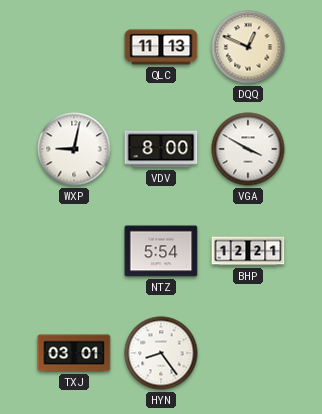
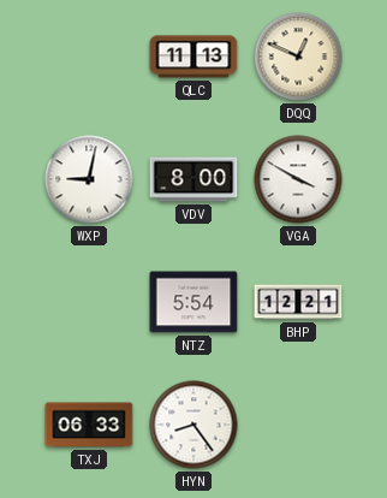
TXJ: 03:01 -> 06:33
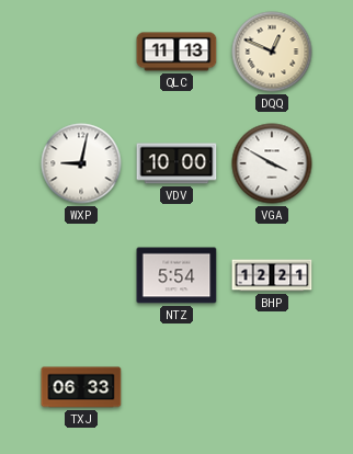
VDV: 8:00 -> 10:00
HYN: 8:24 -> none
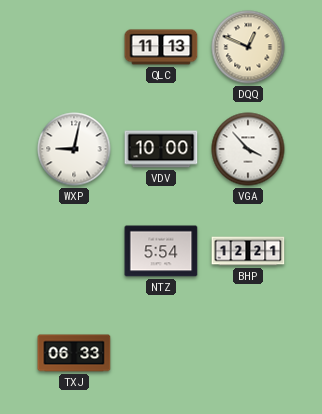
VGA: 3:50 -> 3:53
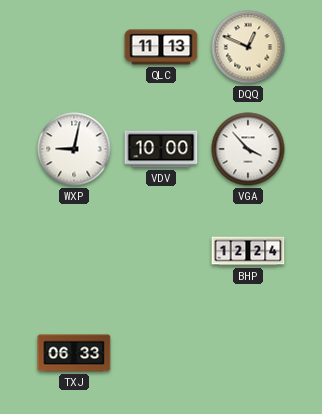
NTZ: 5:54 -> none
BHP: 12:21 -> 12:24
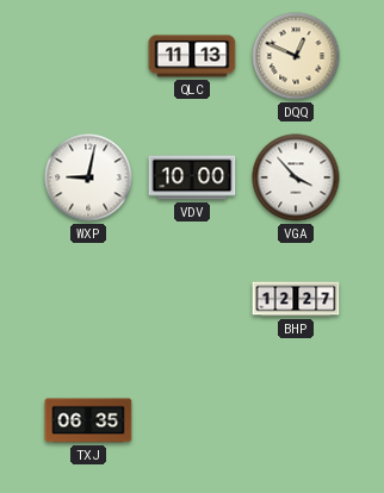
BHP: 12:24 -> 12:27
TXJ: 06:33 -> 06:35
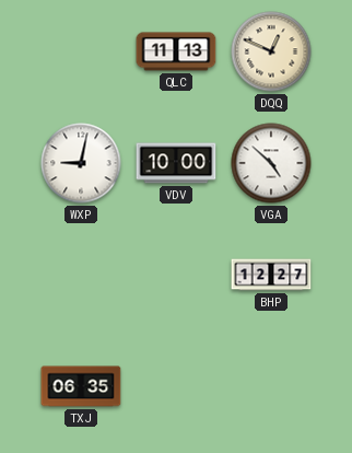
VGA: 3:53 -> 4:52
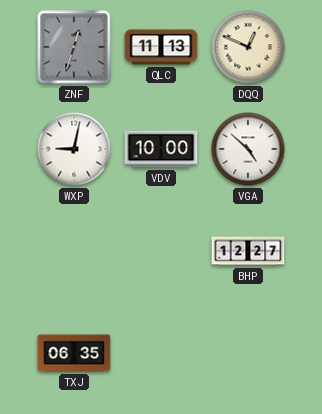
ZNF: none -> 12:33
